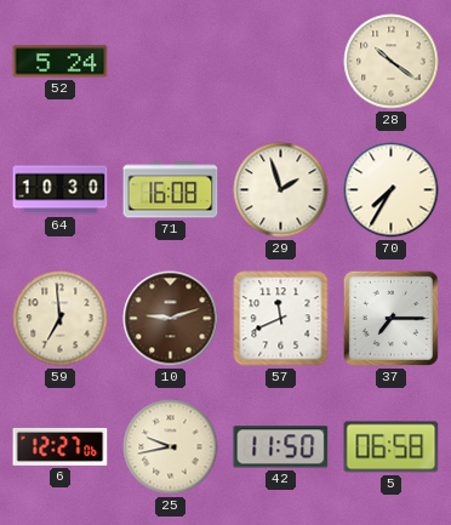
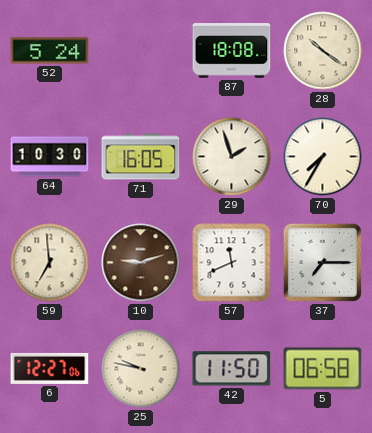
87: none -> 18:08
71: 16:08 -> 16:05
25: 9:43 -> 9:47
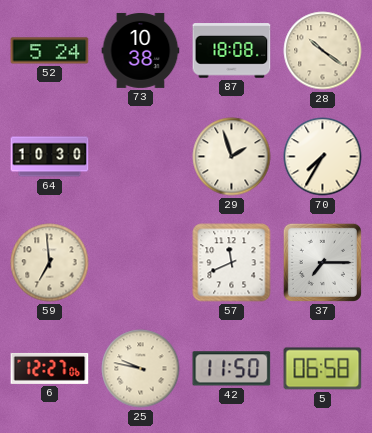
73: none -> 10:38
71: 16:05 -> none
10: 9:12 -> none
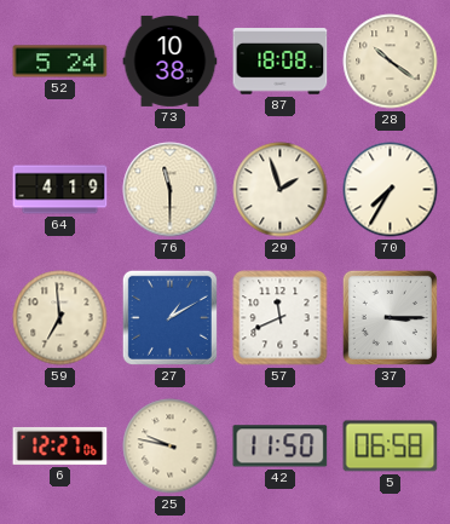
64: 10:30 -> 4:19
76: none -> 11:30
27: none -> 1:10
37: 7:15 -> 3:15
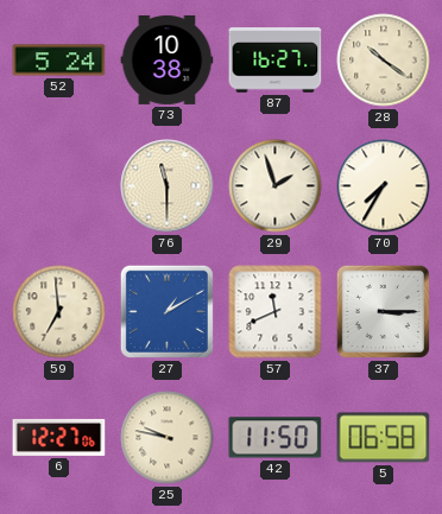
87: 18:08 -> 16:27
64: 4:19 -> none
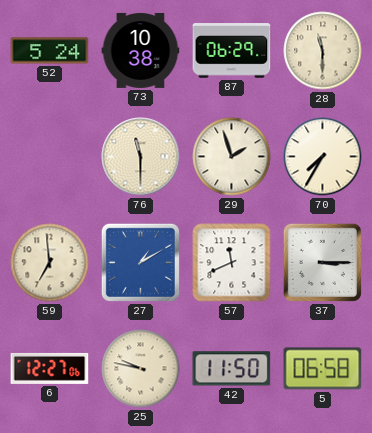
87: 16:27 -> 06:29
28: 10:21 -> 11:30
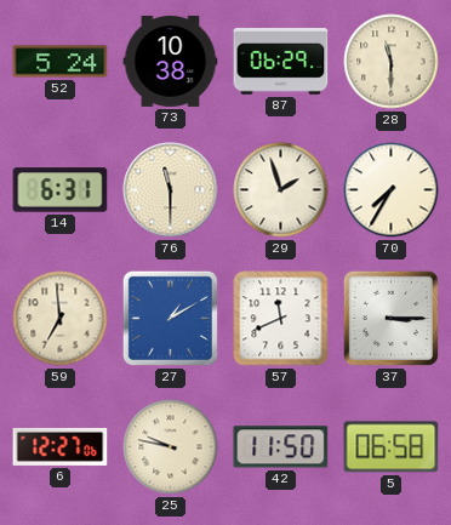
14: none -> 6:31
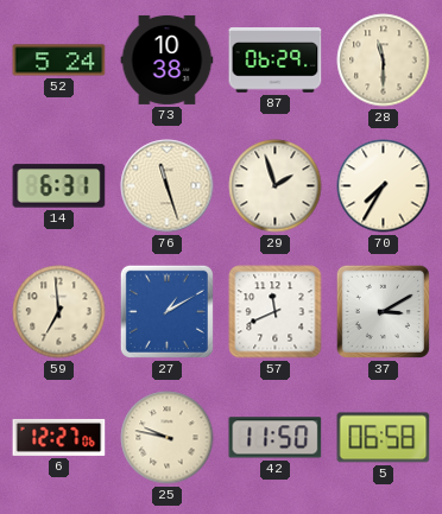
76: 11:30 -> 11:27
37: 3:15 -> 3:10
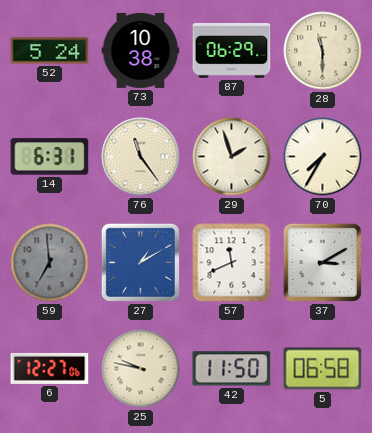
76: 11:27 -> 11:24
59 dial: cream -> grey
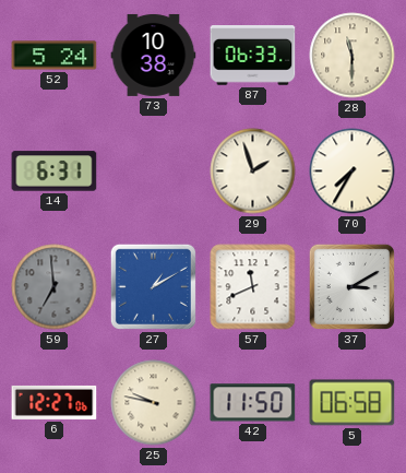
87: 06:29 -> 06:33
76: 11:24 -> none
